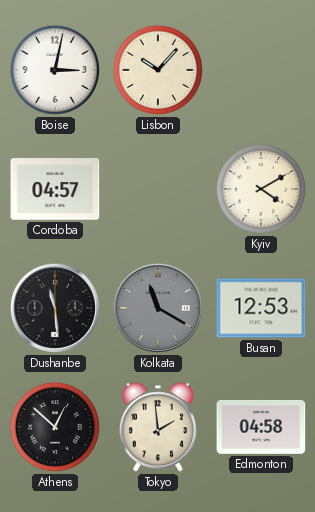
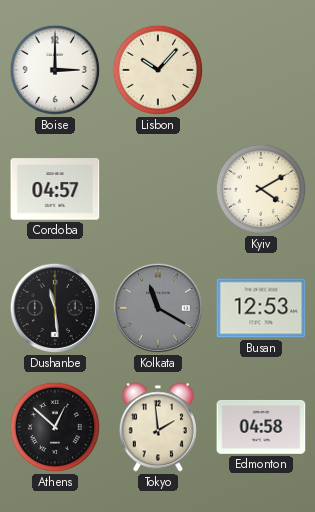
Boise: 3:02 -> 3:00
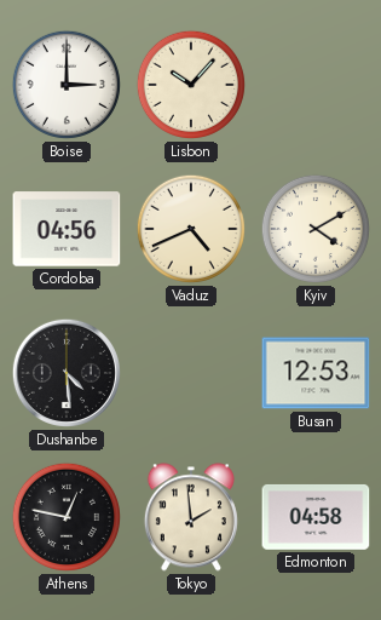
Cordoba: 04:57 -> 04:56
Vaduz: none -> 4:41
Dushanbe: 11:29 -> 4:29
Kolkata: 11:20 -> none
Athens: 12:52 -> 12:47
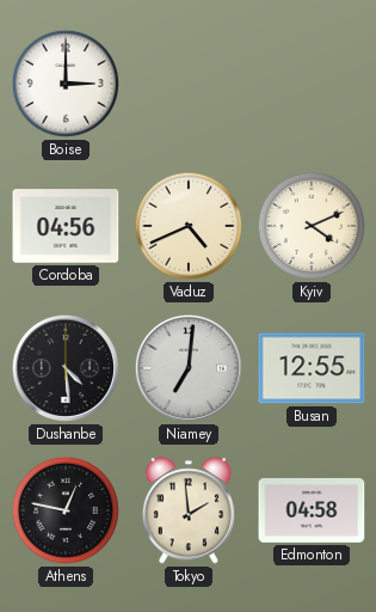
Lisbon: 10:07 -> none
Kyiv: 4:10 -> 4:11
Niamey: none -> 7:01
Busan: 12:53 -> 12:55
